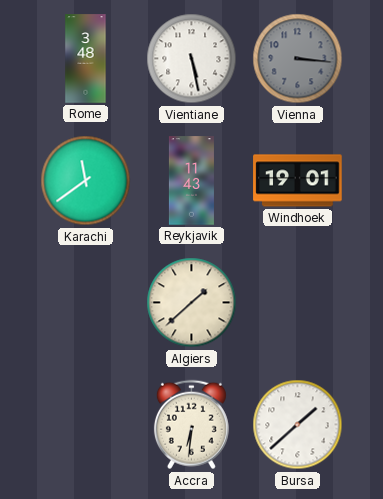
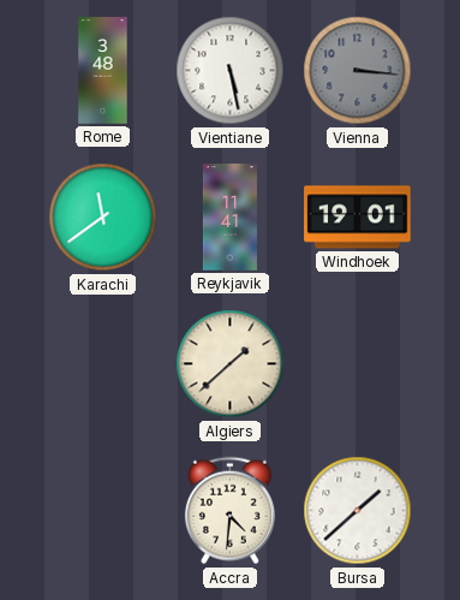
Reykjavik: 11:43 -> 11:41
Accra: 6:31 -> 4:31
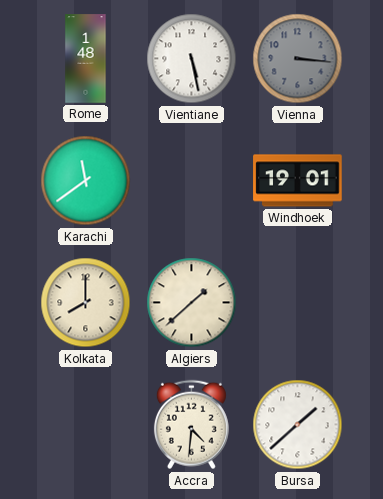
Rome: 3:48 -> 1:48
Reykjavik: 11:41 -> none
Kolkata: none -> 8:00
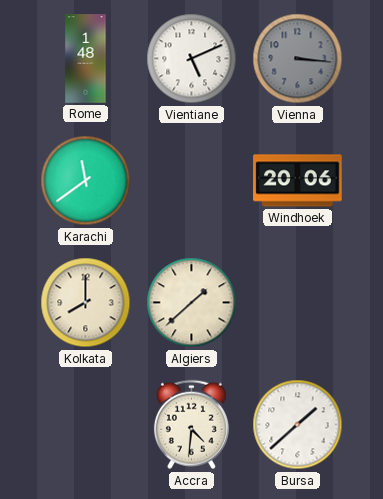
Vientiane: 5:28 -> 5:11
Windhoek: 19:01 -> 20:06
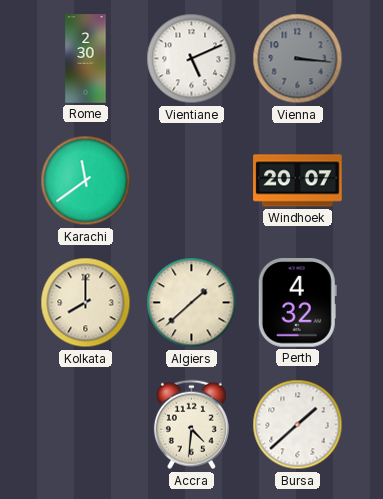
Rome: 1:48 -> 2:30
Windhoek: 20:06 -> 20:07
Perth: none -> 4:32
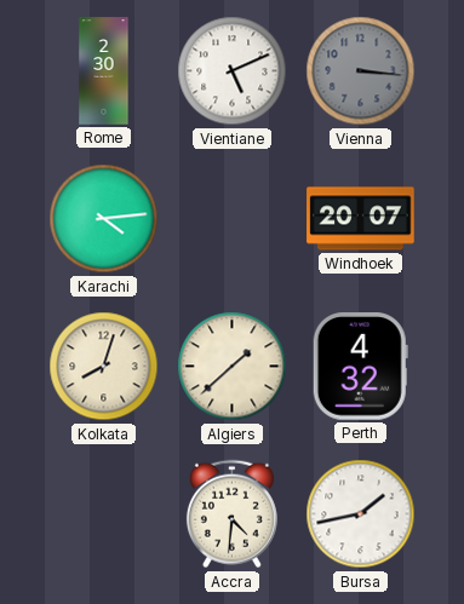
Karachi: 11:39 -> 4:14
Kolkata: 8:00 -> 8:03
Bursa: 1:38 -> 1:43
